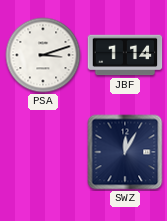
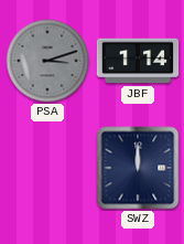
PSA dial: white -> grey
SWZ: 12:05 -> 12:00
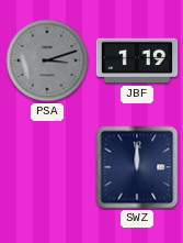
JBF: 1:14 -> 1:19
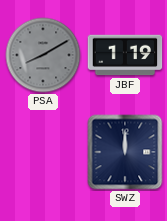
PSA: 3:12 -> 8:10
